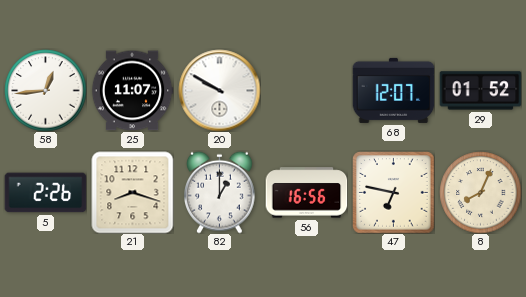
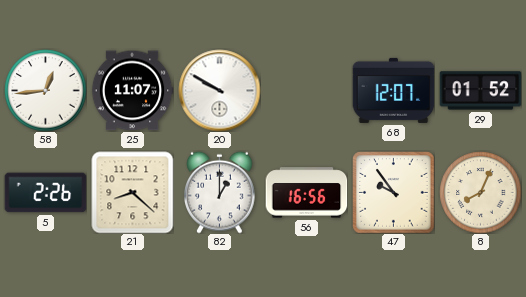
21: 8:18 -> 8:22
47: 6:47 -> 9:54
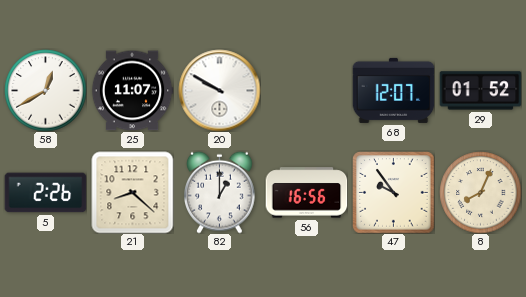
58: 12:44 -> 12:40
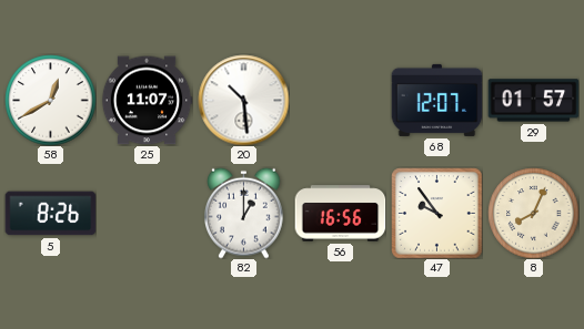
20: 9:50 -> 10:29
29: 01:52 -> 01:57
5: 2:26 -> 8:26
21: 8:22 -> none
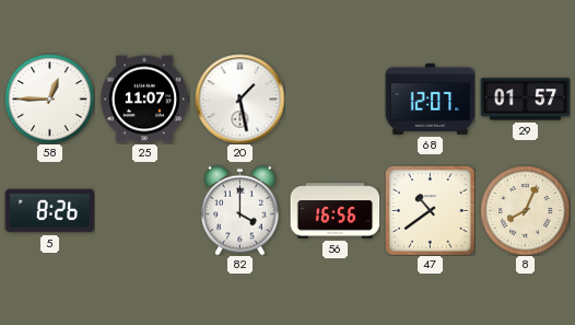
58: 12:40 -> 12:45
20: 10:29 -> 1:28
82: 1:00 -> 4:00
47: 9:54 -> 10:39
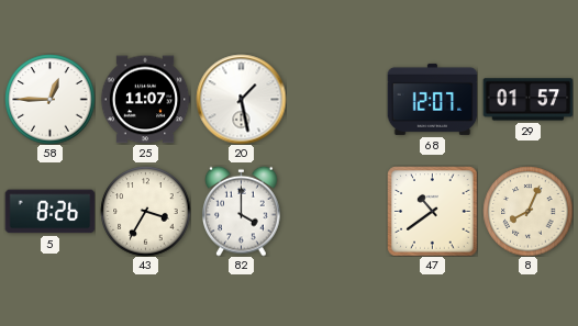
43: none -> 3:35
56: 16:56 -> none
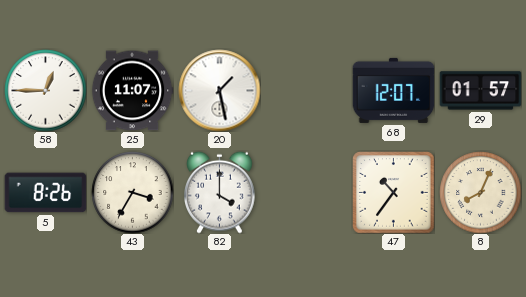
47: 10:39 -> 10:36
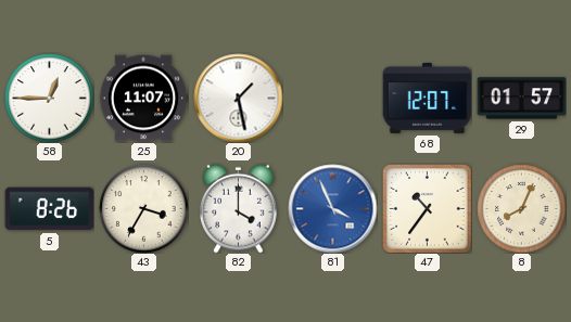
81: none -> 3:56
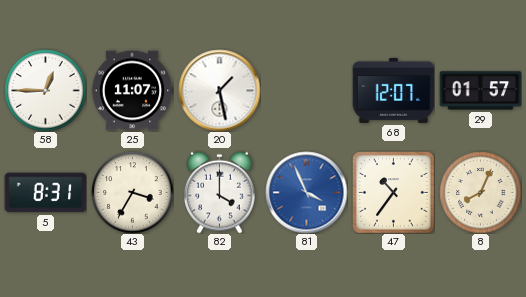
5: 8:26 -> 8:31
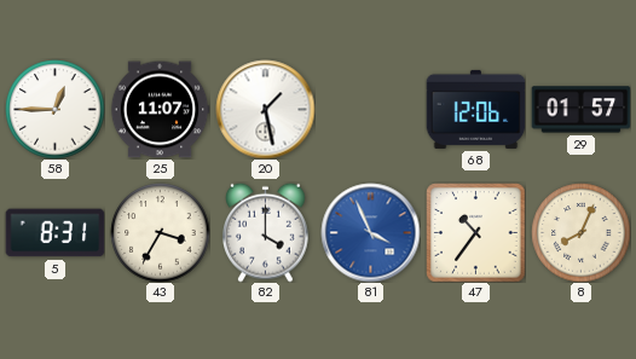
68: 12:07 -> 12:06
